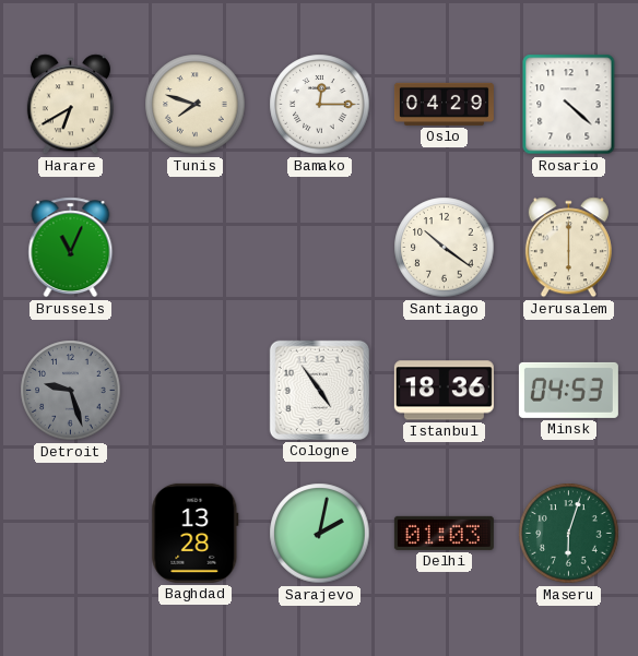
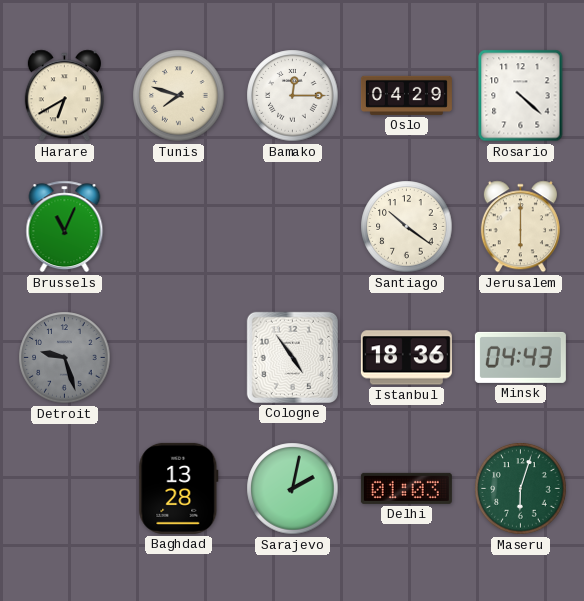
Minsk: 04:53 -> 04:43
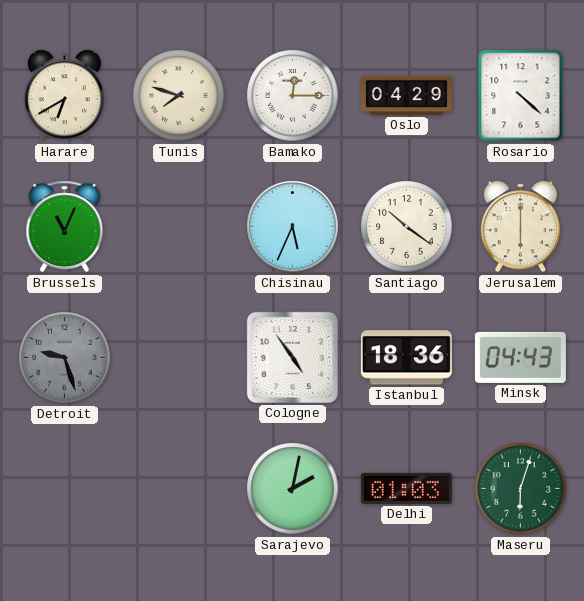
Chisinau: none -> 5:34
Baghdad: 13:28 -> none
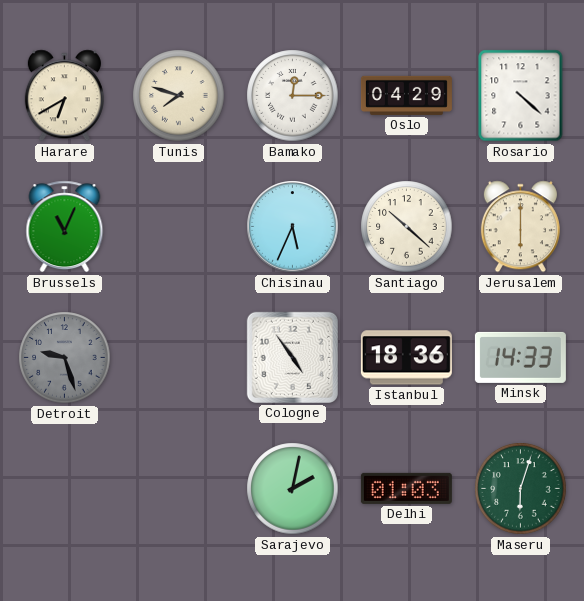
Santiago: 10:21 -> 10:22
Minsk: 04:43 -> 14:33
